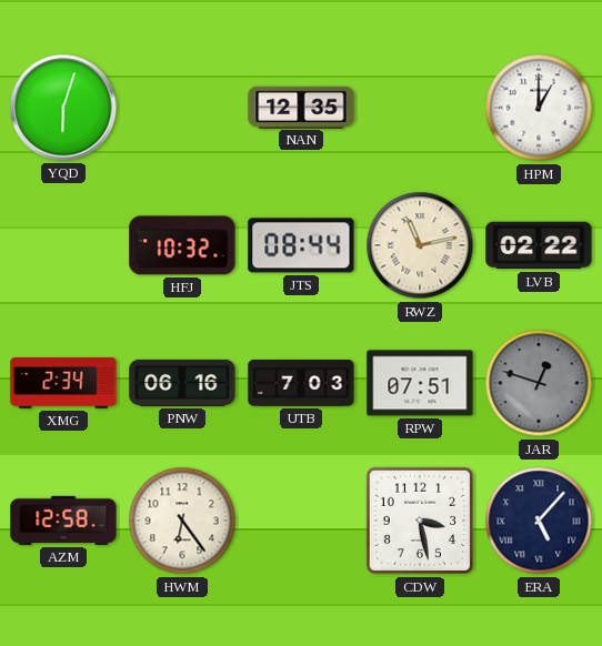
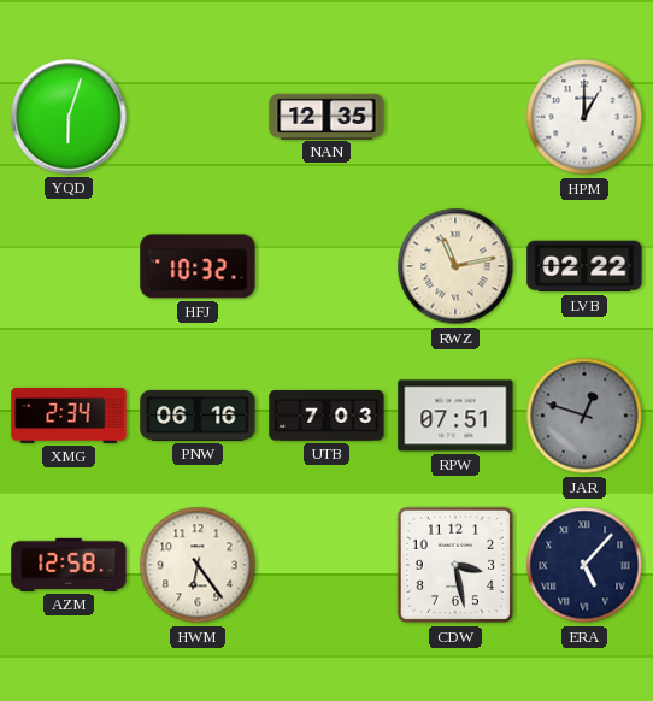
JTS: 08:44 -> none
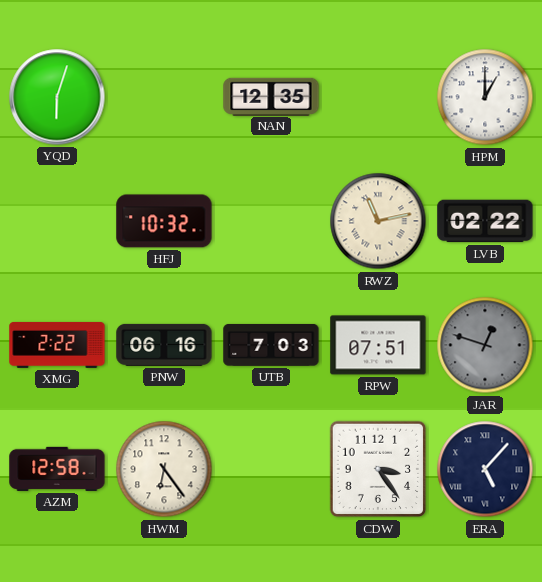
XMG: 2:34 -> 2:22
CDW: 3:28 -> 3:24
